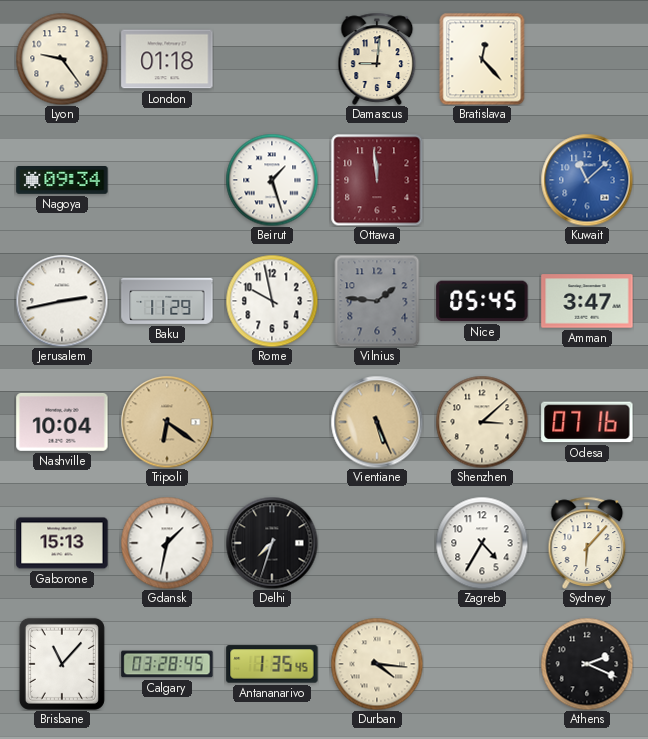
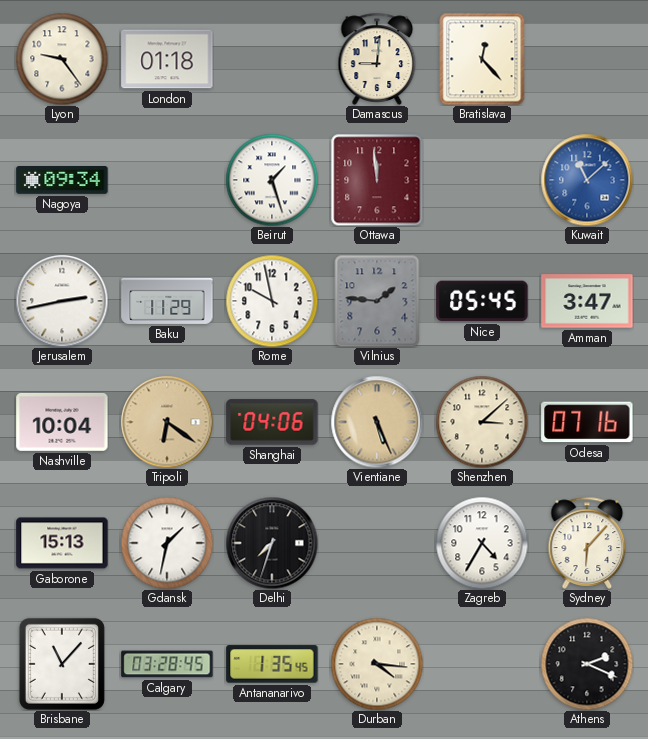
Shanghai: none -> 04:06
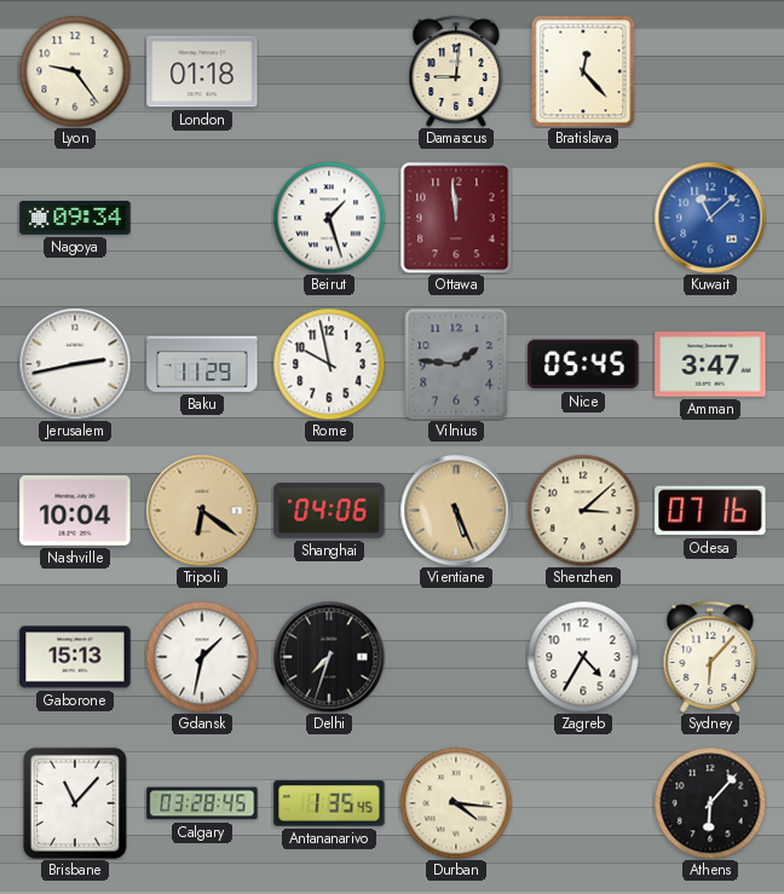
Athens: 2:19 -> 6:07
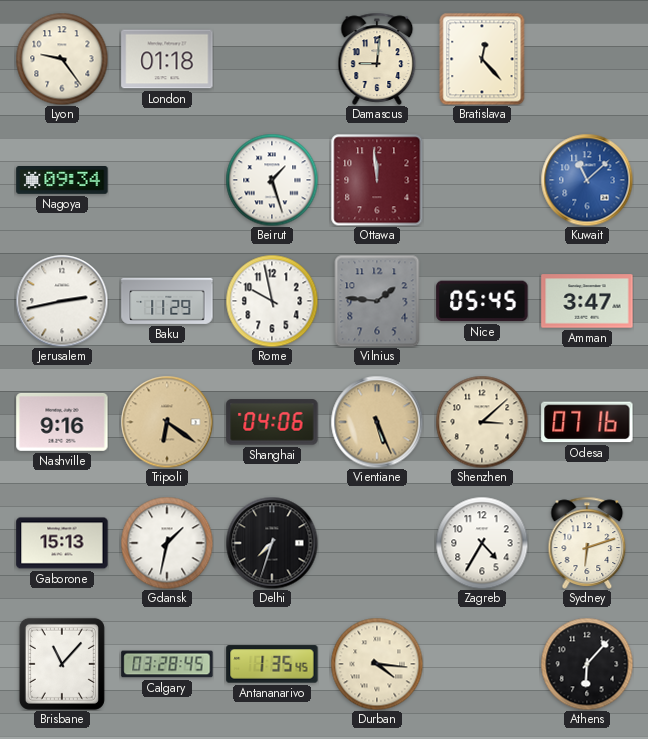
Nashville: 10:04 -> 9:16
Sydney: 6:07 -> 6:12
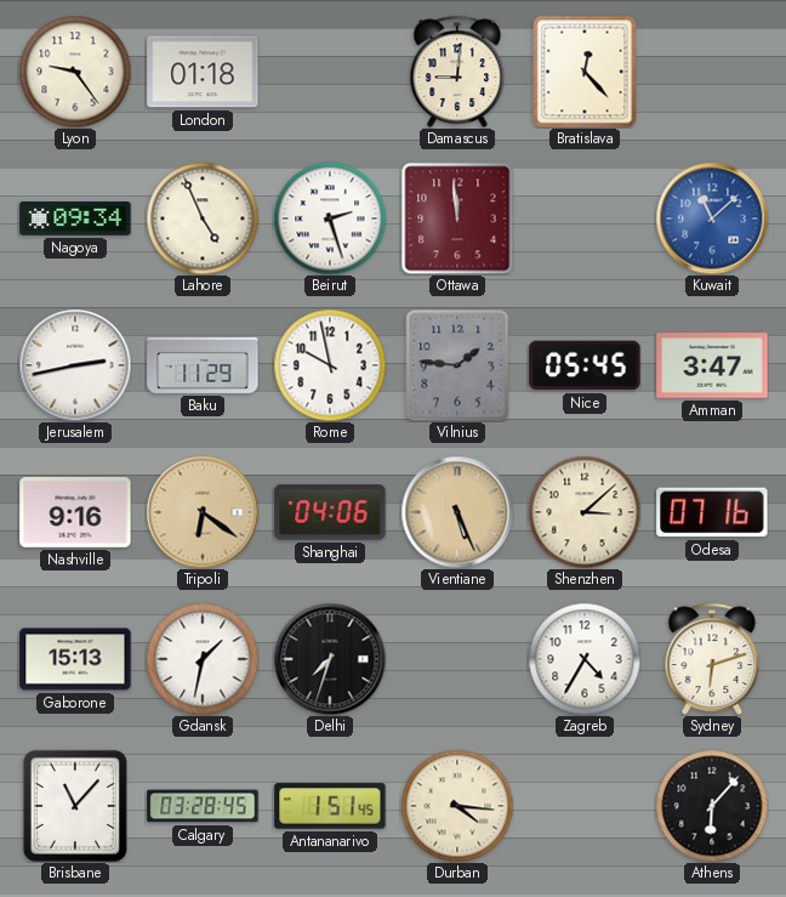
Lahore: none -> 4:56
Beirut: 1:27 -> 2:27
Antananarivo: 1:35 -> 1:51
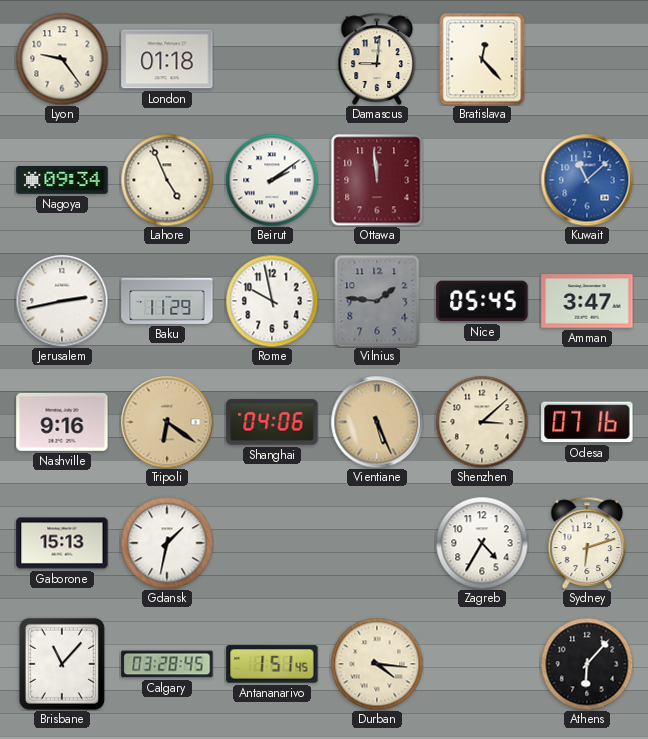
Beirut: 2:27 -> 2:09
Delhi: 7:33 -> none
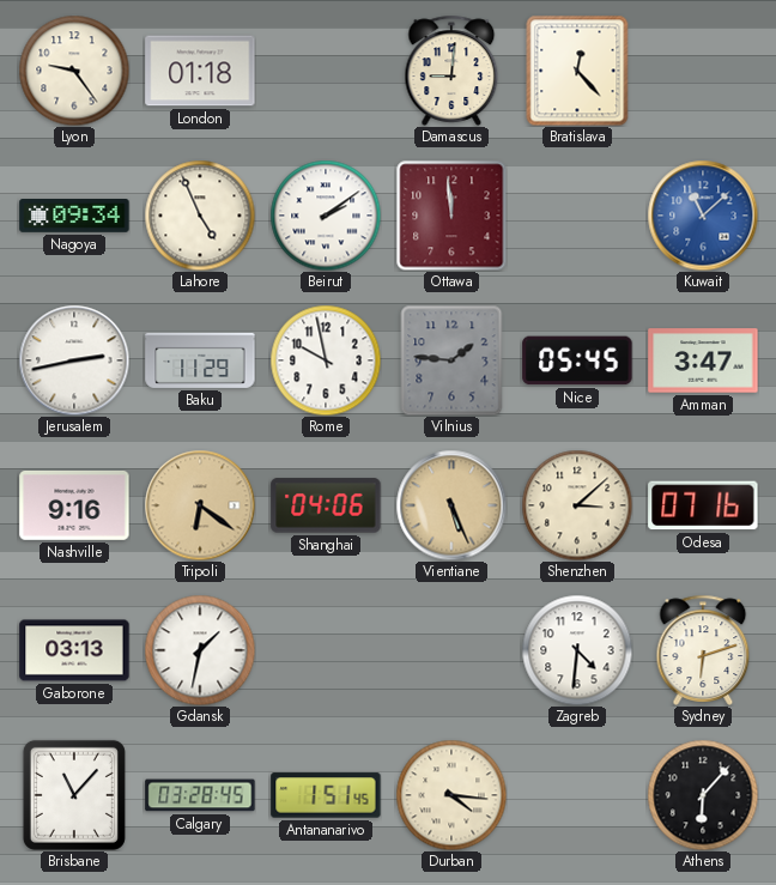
Gaborone: 15:13 -> 03:13
Zagreb: 4:35 -> 4:31
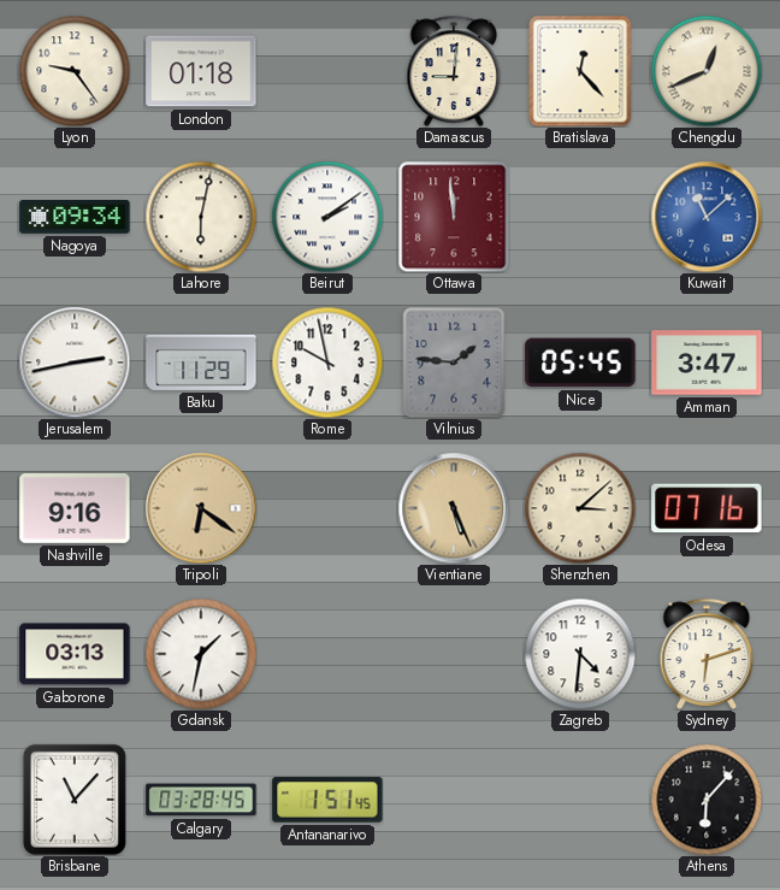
Chengdu: none -> 12:41
Lahore: 4:56 -> 6:02
Shanghai: 04:06 -> none
Durban: 4:16 -> none
